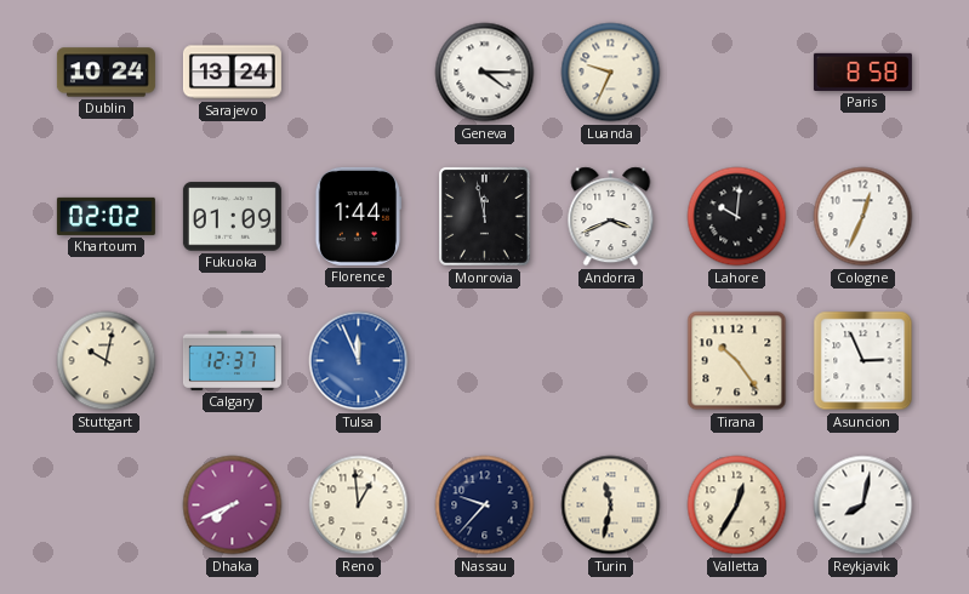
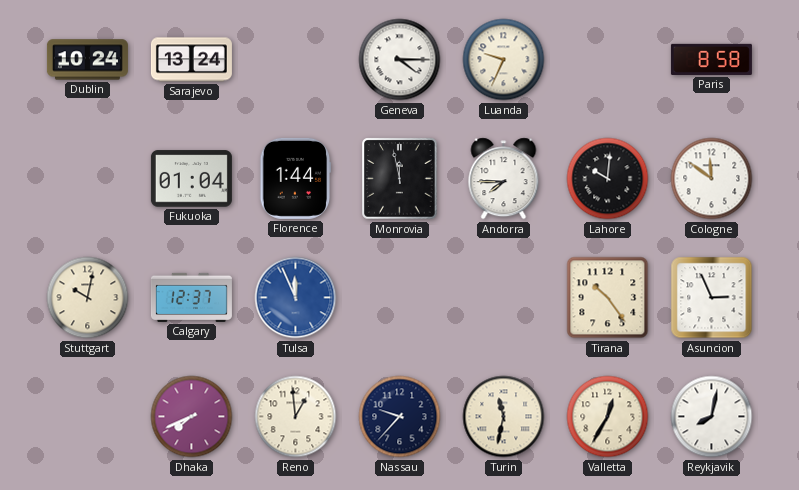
Khartoum: 02:02 -> none
Fukuoka: 01:09 -> 01:04
Andorra: 3:41 -> 7:45
Cologne: 12:34 -> 11:51
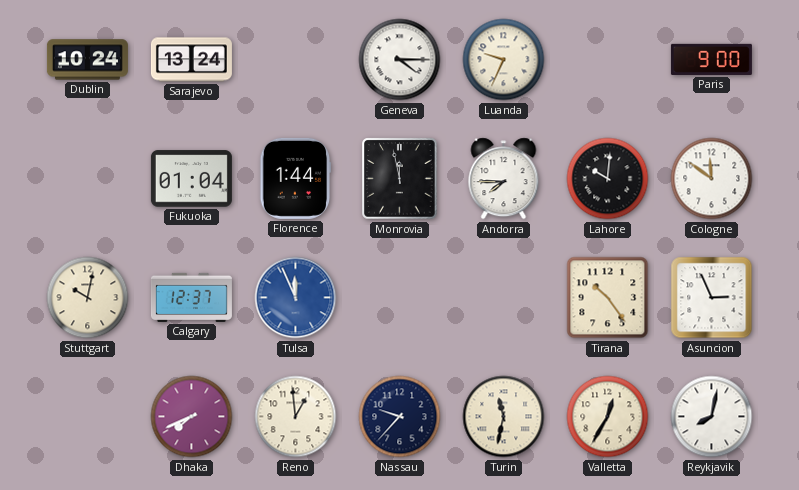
Paris: 8:58 -> 9:00
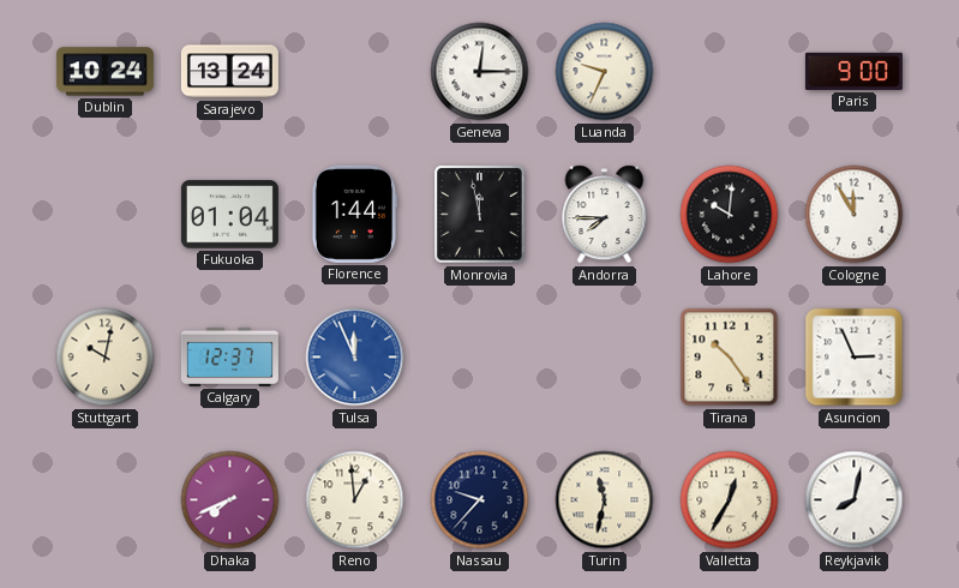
Geneva: 4:15 -> 12:15
Cologne: 11:51 -> 11:55
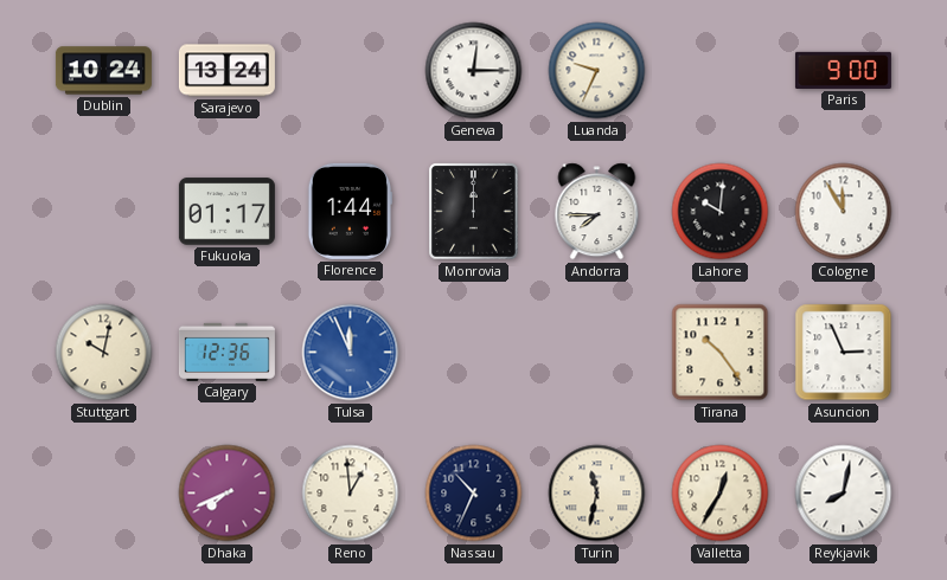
Fukuoka: 01:04 -> 01:17
Monrovia: 11:58 -> 12:00
Calgary: 12:37 -> 12:36
Nassau: 9:37 -> 10:34
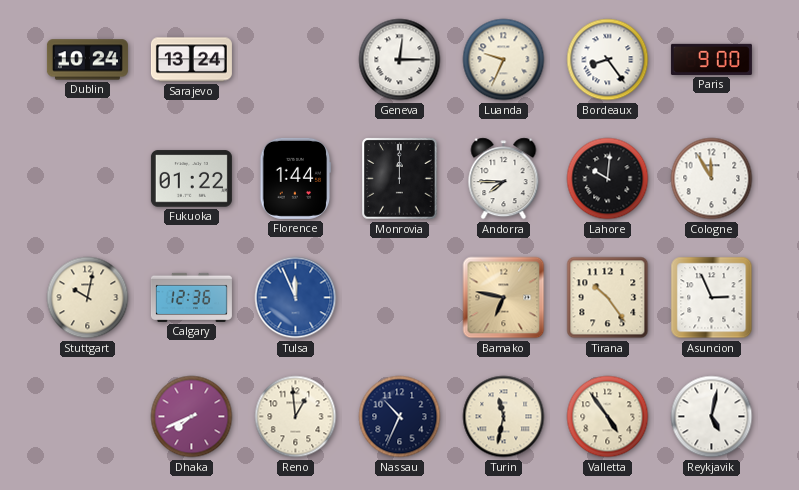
Bordeaux: none -> 8:24
Fukuoka: 01:17 -> 01:22
Bamako: none -> 6:47
Valletta: 12:35 -> 4:54
Reykjavik: 8:02 -> 5:02
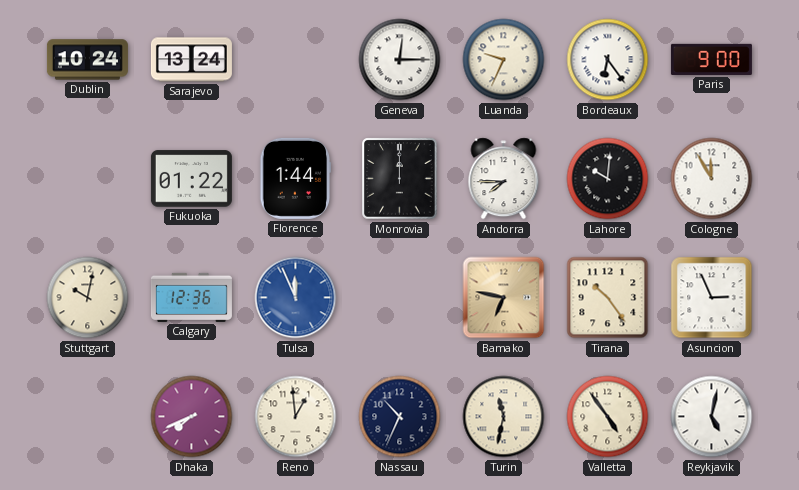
Bordeaux: 8:24 -> 6:24
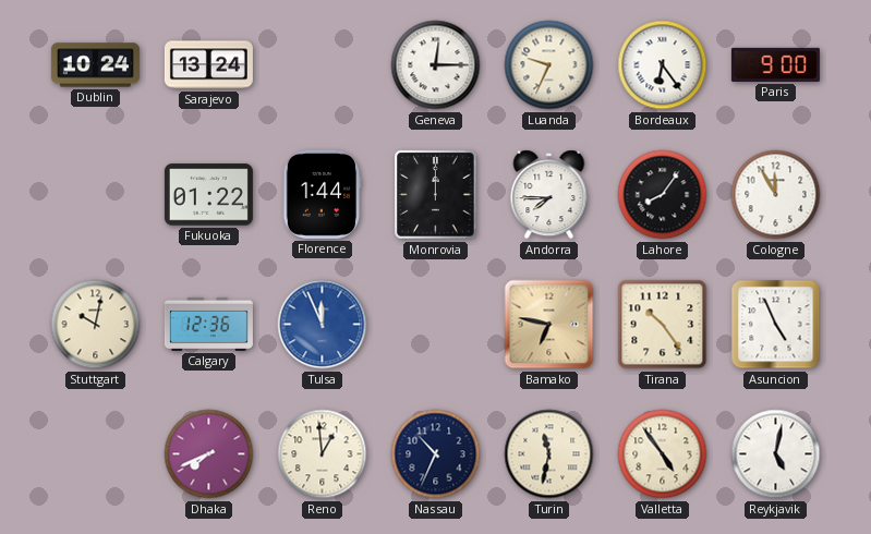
Lahore: 10:01 -> 8:06
Asuncion: 2:56 -> 4:56
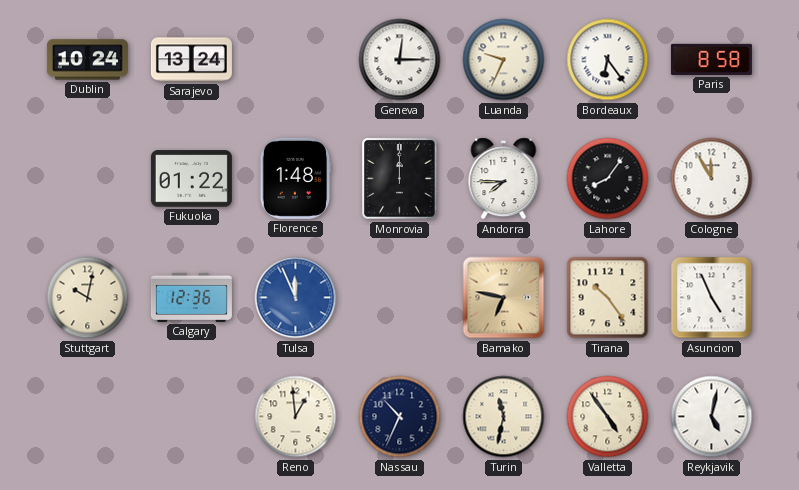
Paris: 9:00 -> 8:58
Florence: 1:44 -> 1:48
Dhaka: 7:41 -> none
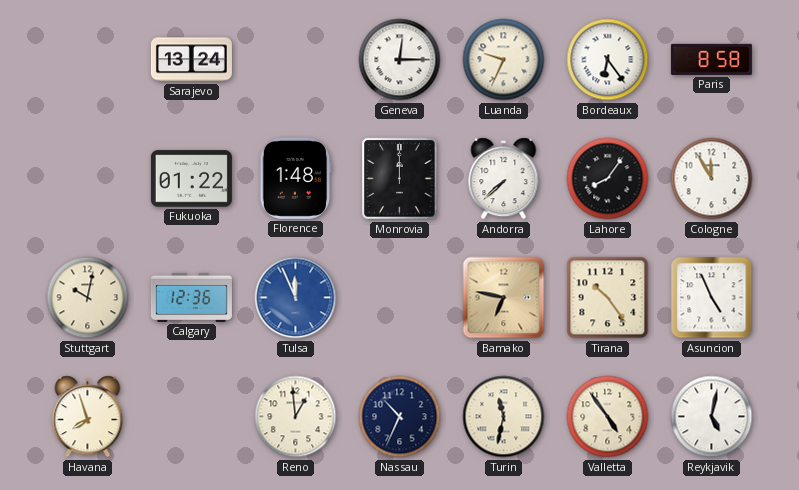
Dublin: 10:24 -> none
Andorra: 7:45 -> 7:38
Havana: none -> 7:57
